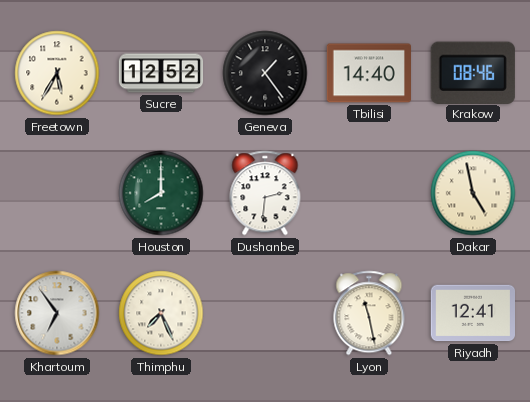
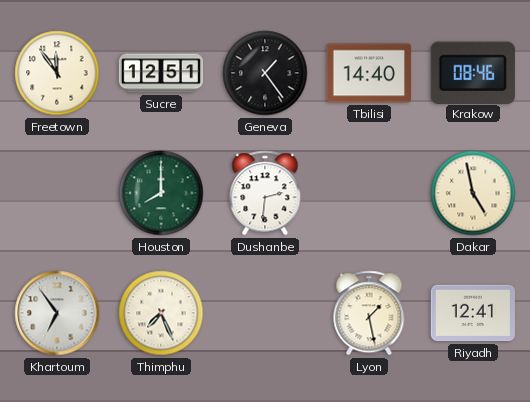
Freetown: 5:35 -> 11:54
Sucre: 12:52 -> 12:51
Lyon: 11:28 -> 1:28
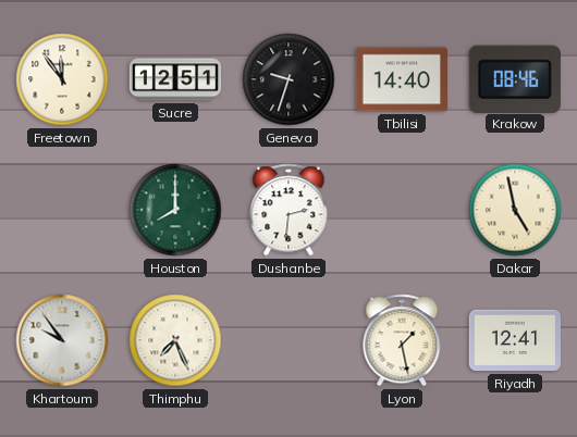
Geneva: 1:24 -> 9:33
Khartoum: 6:54 -> 9:54
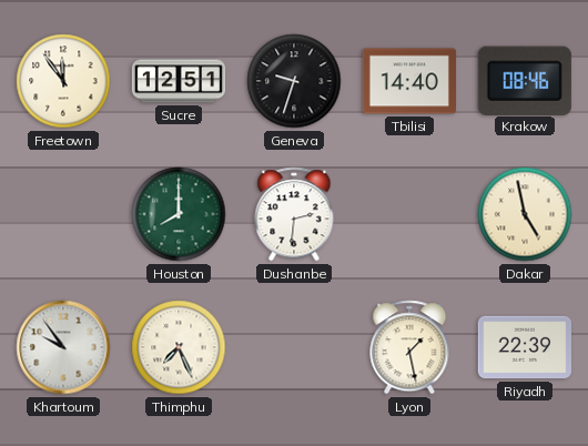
Riyadh: 12:41 -> 22:39
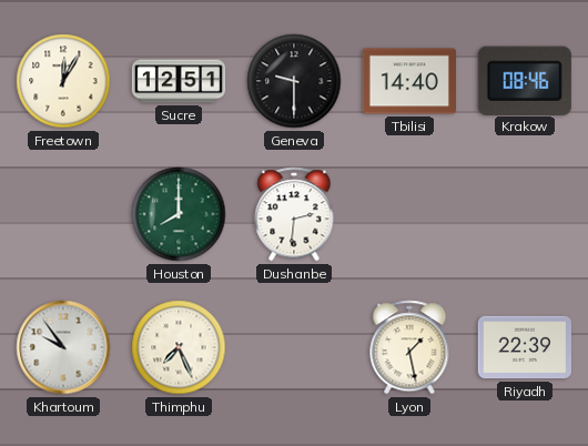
Freetown: 11:54 -> 12:05
Geneva: 9:33 -> 9:30
Dakar: 4:58 -> none
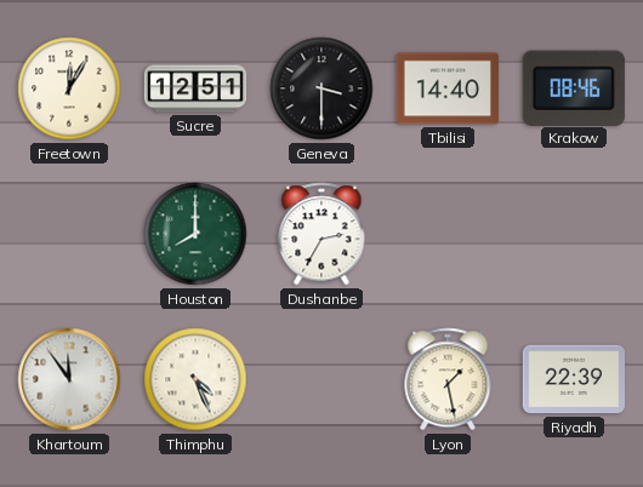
Geneva: 9:30 -> 3:30
Dushanbe: 2:31 -> 2:35
Khartoum: 9:54 -> 11:54
Thimphu: 7:26 -> 4:26
